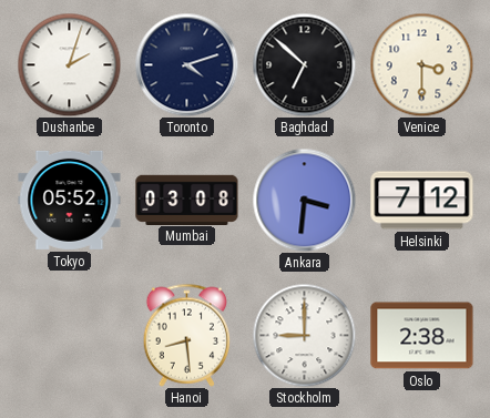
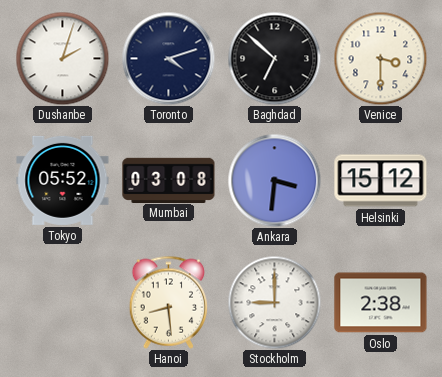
Helsinki: 7:12 -> 15:12
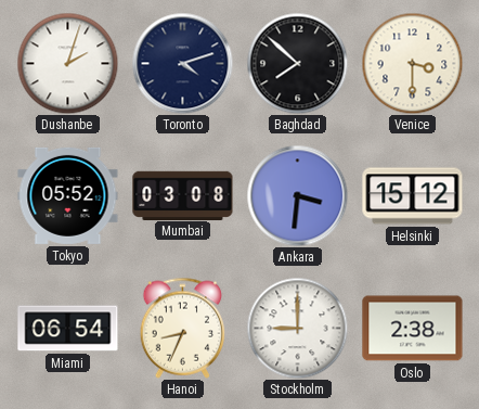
Baghdad: 6:52 -> 7:52
Miami: none -> 06:54
Hanoi: 8:29 -> 8:34
